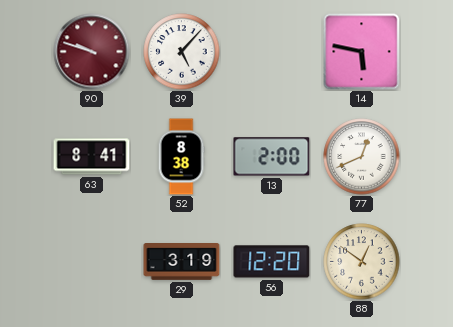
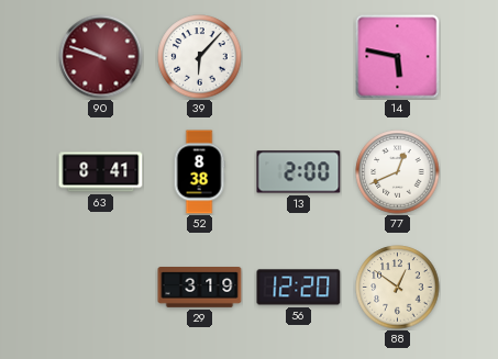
39: 5:07 -> 6:07
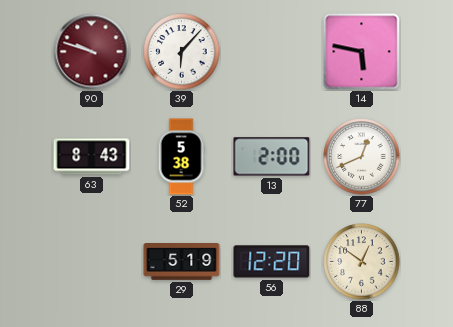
63: 8:41 -> 8:43
52: 8:38 -> 5:38
29: 3:19 -> 5:19
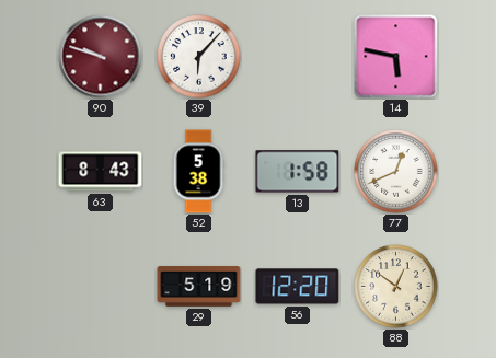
13: 2:00 -> 1:58
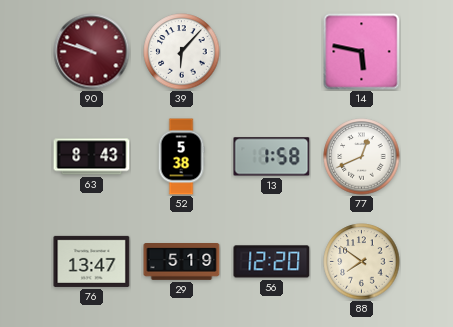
76: none -> 13:47
88: 12:51 -> 7:51
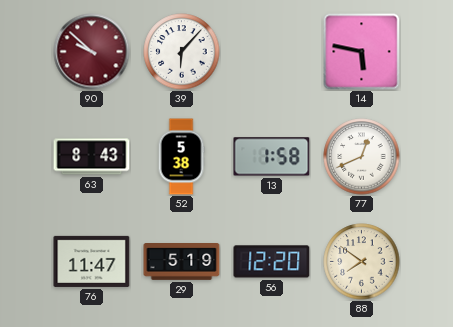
90: 9:48 -> 9:52
76: 13:47 -> 11:47
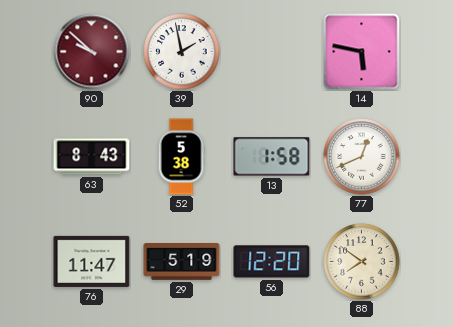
39: 6:07 -> 1:58
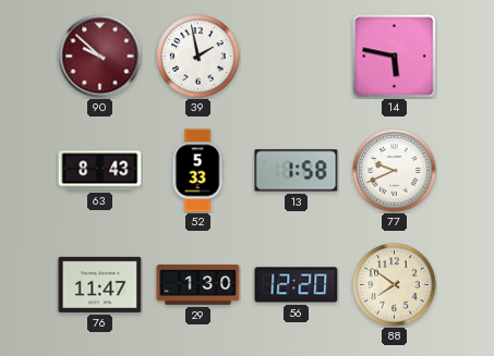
52: 5:38 -> 5:33
77: 12:41 -> 9:41
29: 5:19 -> 1:30
